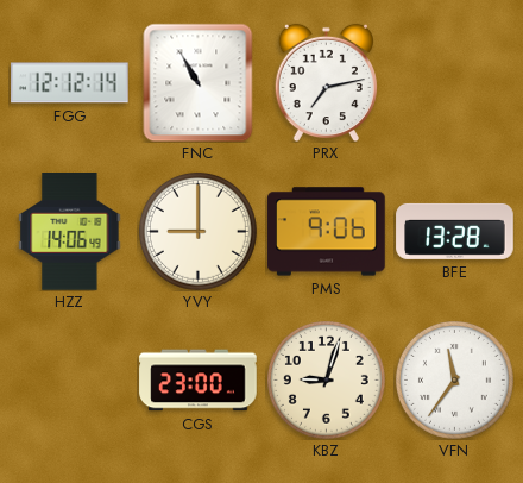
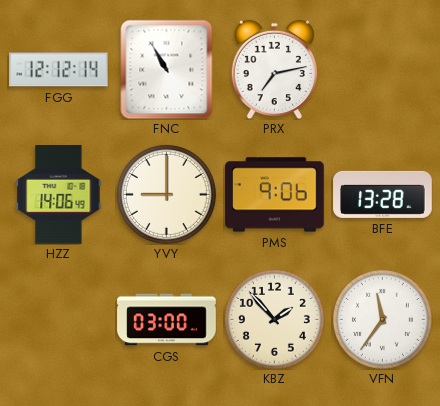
CGS: 23:00 -> 03:00
KBZ: 9:03 -> 1:53
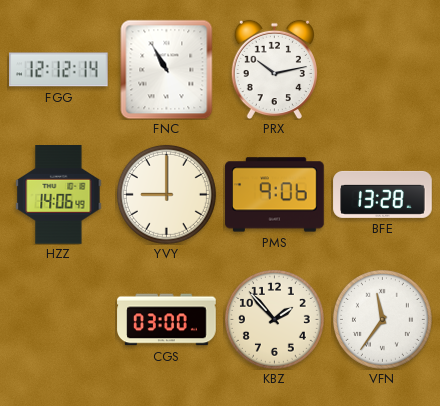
PRX: 7:13 -> 10:13
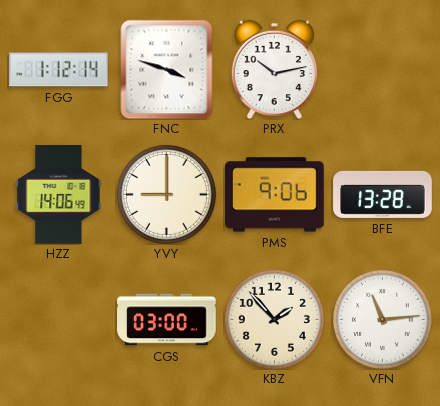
FGG: 12:12 -> 1:12
FNC: 10:55 -> 3:48
VFN: 11:36 -> 11:14
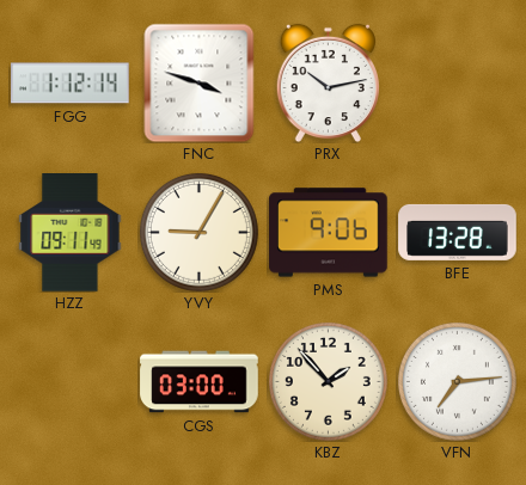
HZZ: 14:06 -> 09:11
YVY: 9:00 -> 9:05
VFN: 11:14 -> 7:14
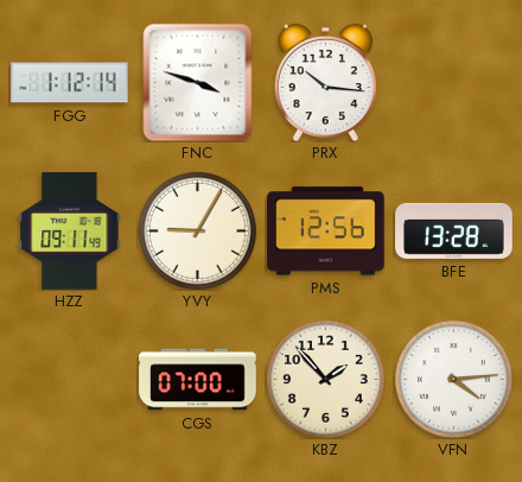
PRX: 10:13 -> 10:16
PMS: 9:06 -> 12:56
CGS: 03:00 -> 07:00
VFN: 7:14 -> 4:14
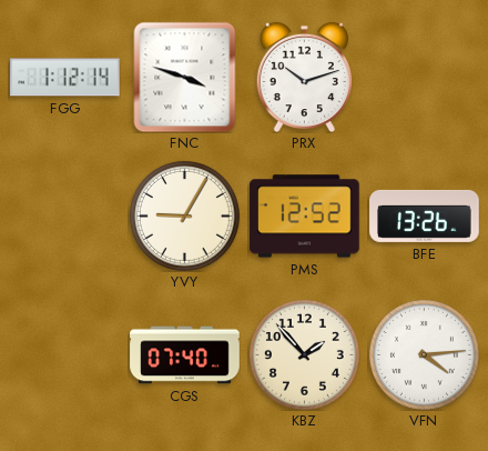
PRX: 10:16 -> 10:12
HZZ: 09:11 -> none
PMS: 12:56 -> 12:52
BFE: 13:28 -> 13:26
CGS: 07:00 -> 07:40
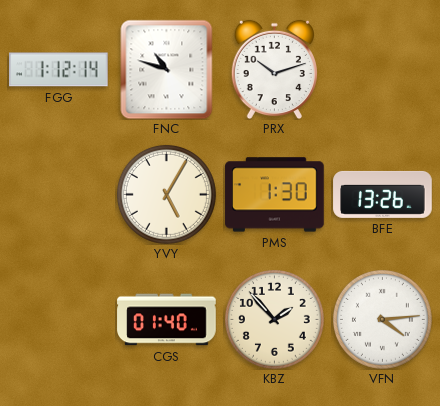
FNC: 3:48 -> 10:48
YVY: 9:05 -> 5:05
PMS: 12:52 -> 1:30
CGS: 07:40 -> 01:40
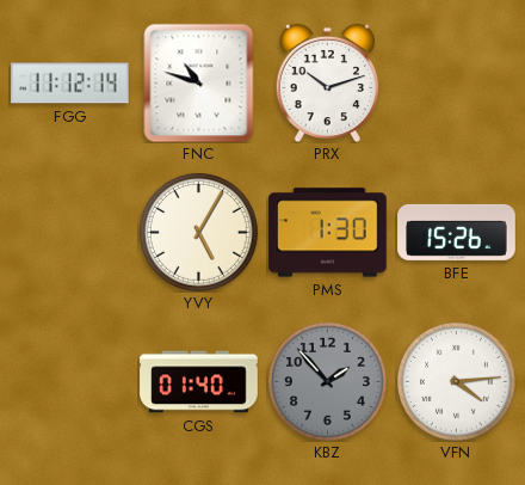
FGG: 1:12 -> 11:12
BFE: 13:26 -> 15:26
KBZ dial: cream -> grey
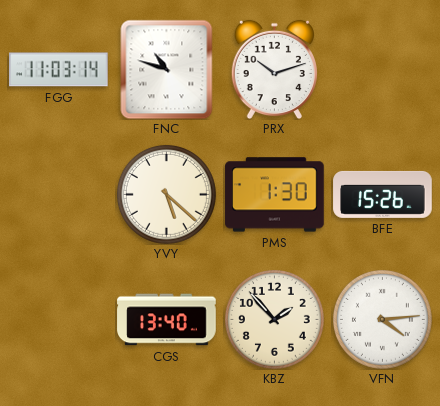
FGG: 11:12 -> 11:03
YVY: 5:05 -> 5:22
CGS: 01:40 -> 13:40
KBZ dial: grey -> cream
